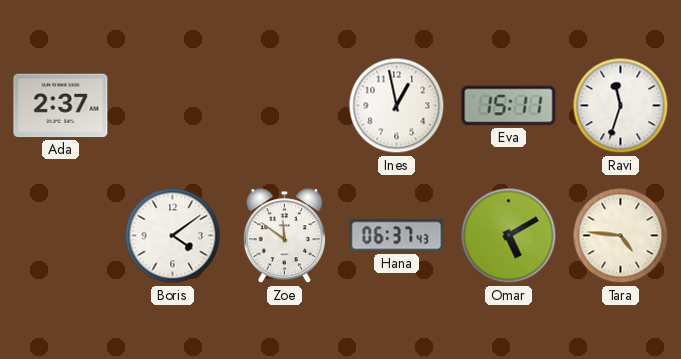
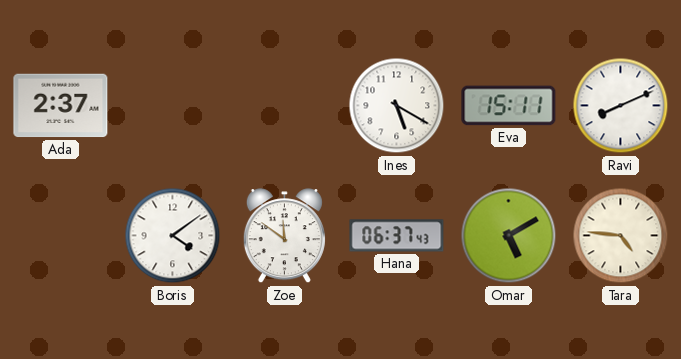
Ines: 12:58 -> 5:20
Ravi: 11:33 -> 8:11
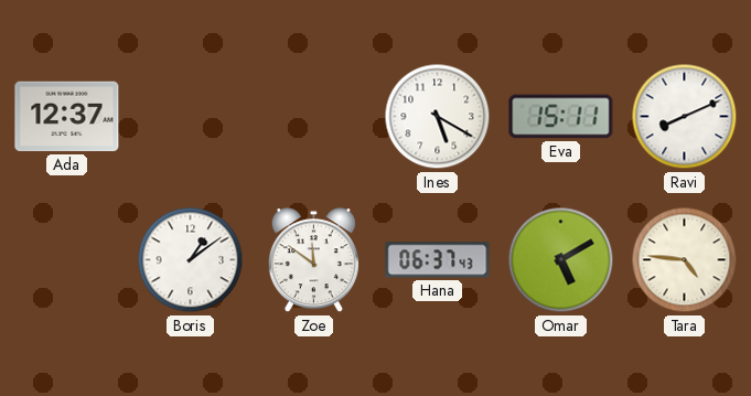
Ada: 2:37 -> 12:37
Boris: 4:09 -> 1:09
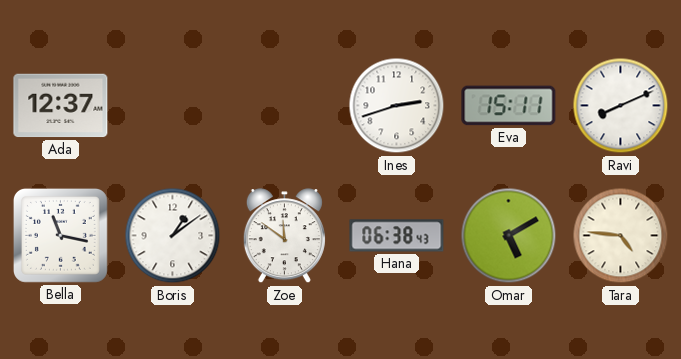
Ines: 5:20 -> 2:42
Bella: none -> 11:17
Hana: 06:37 -> 06:38
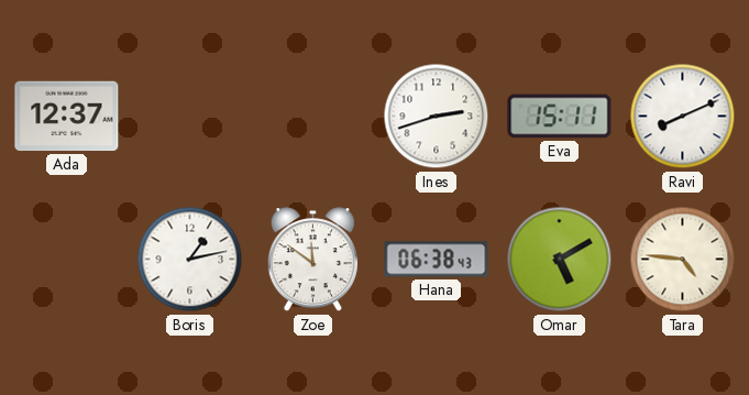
Bella: 11:17 -> none
Boris: 1:09 -> 1:13
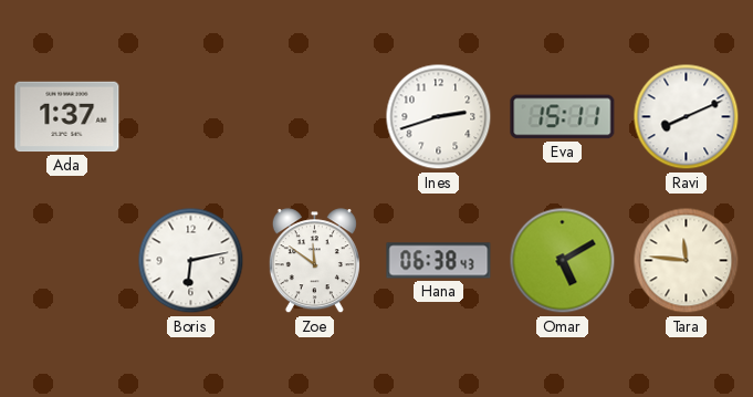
Ada: 12:37 -> 1:37
Boris: 1:13 -> 6:13
Tara: 4:46 -> 11:46
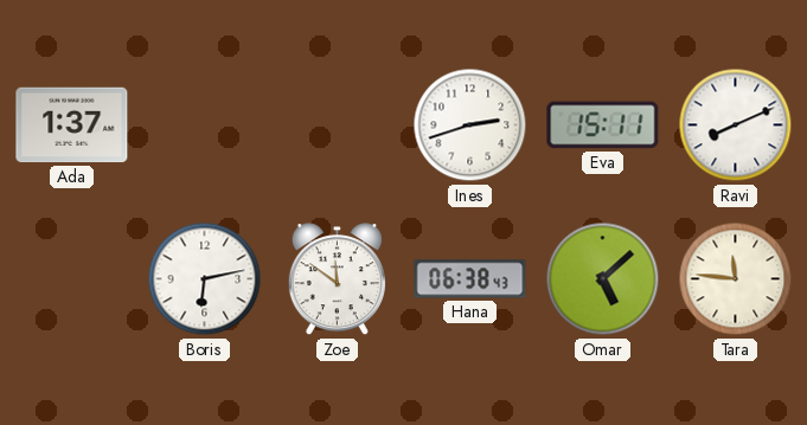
Omar: 5:10 -> 5:08
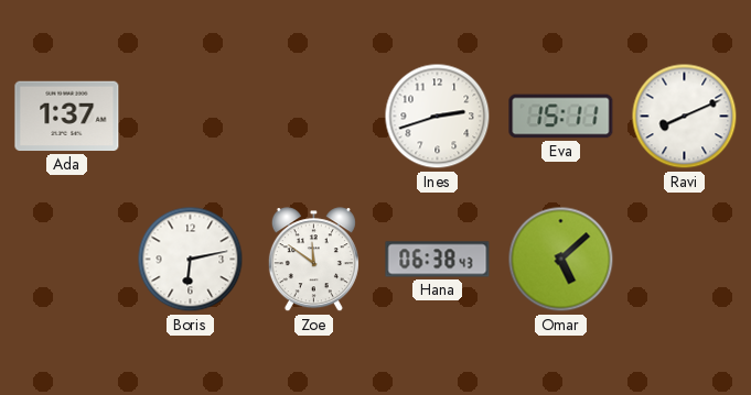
Tara: 11:46 -> none
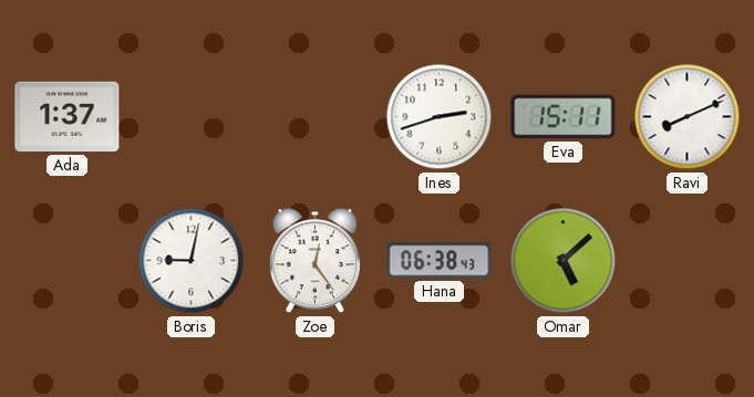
Boris: 6:13 -> 9:02
Zoe: 11:51 -> 12:24
